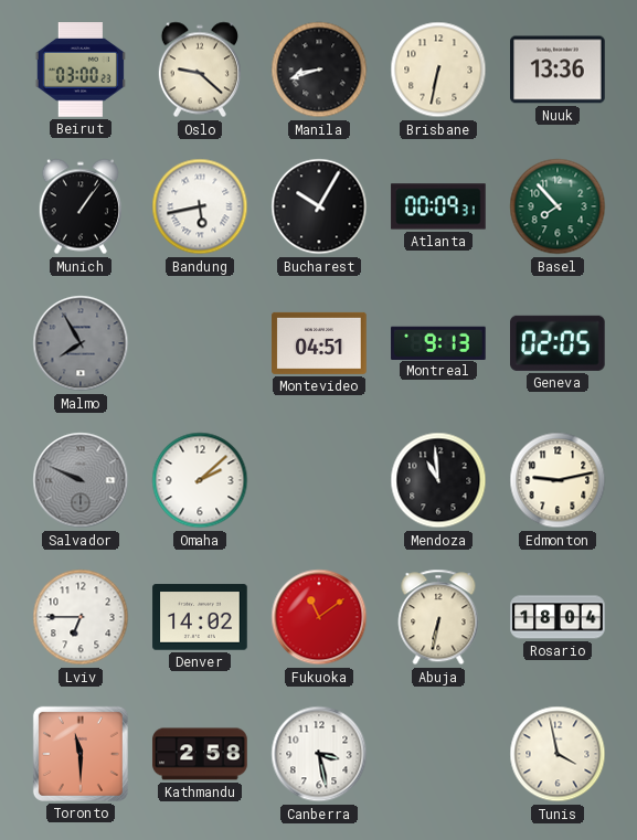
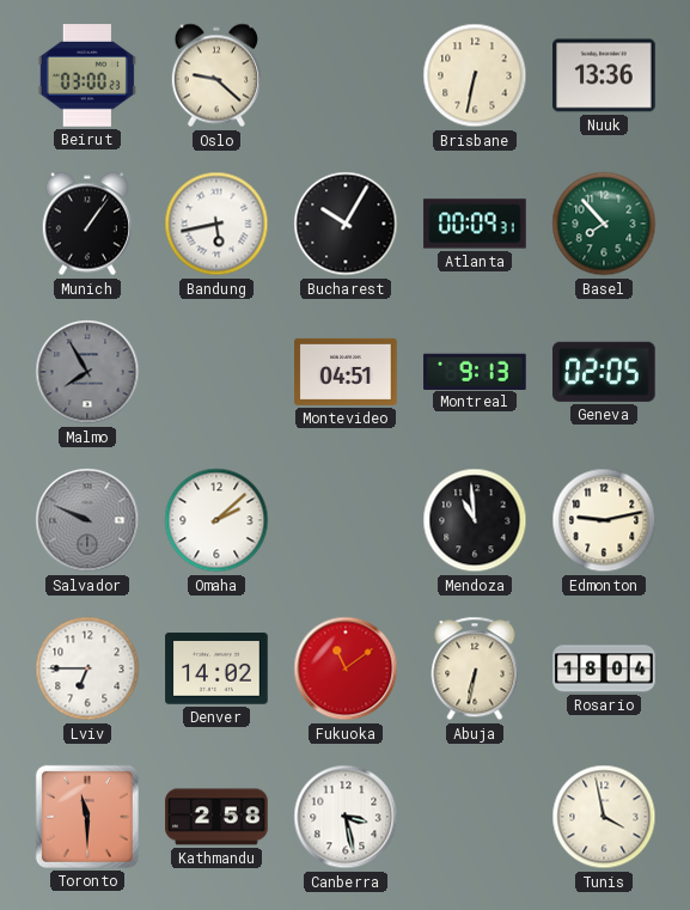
Manila: 8:42 -> none
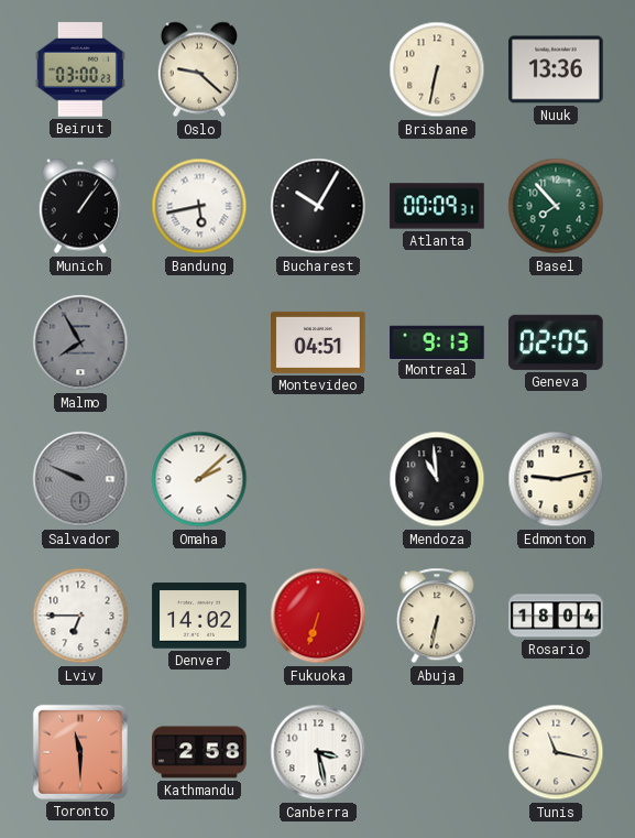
Fukuoka: 11:09 -> 6:33
Tunis: 3:58 -> 11:17
